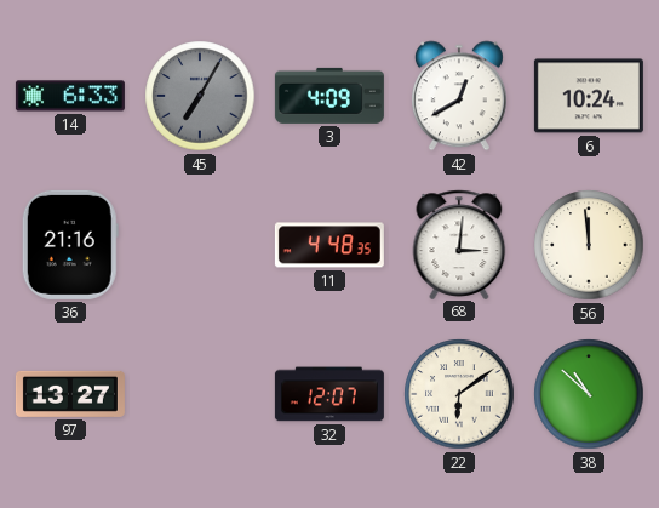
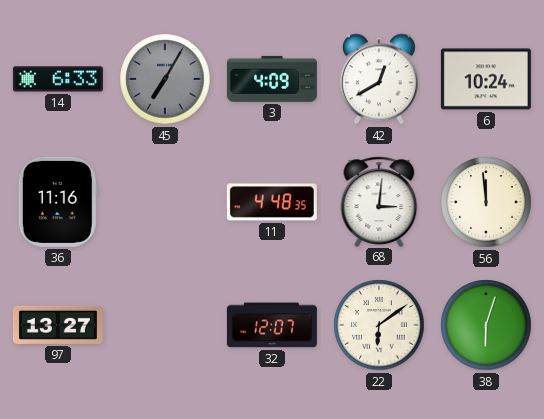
36: 21:16 -> 11:16
38: 10:52 -> 6:03
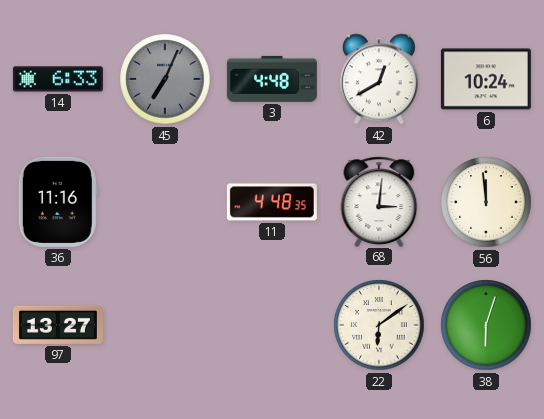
45: 7:05 -> 7:04
3: 4:09 -> 4:48
32: 12:07 -> none
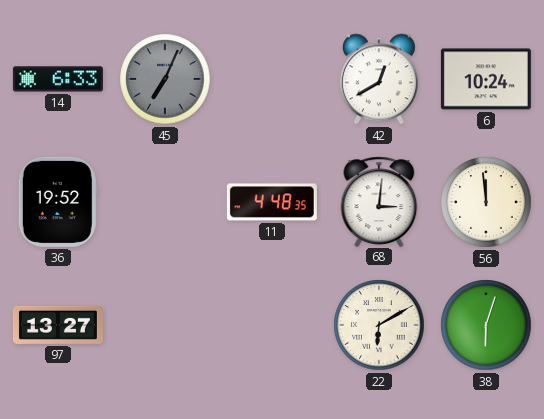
3: 4:48 -> none
36: 11:16 -> 19:52
22: 6:09 -> 6:10
